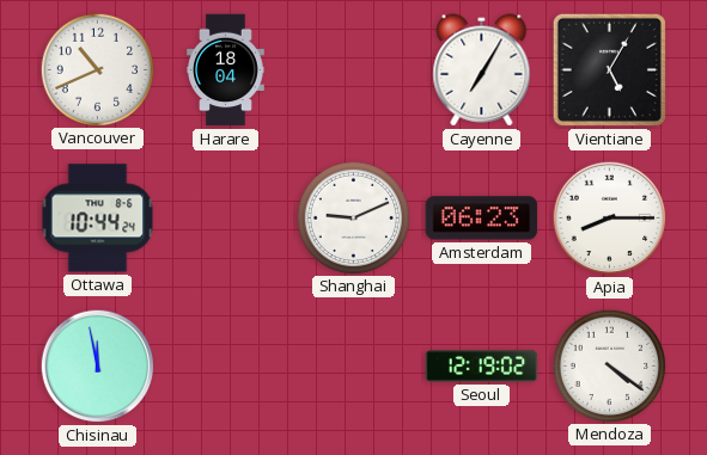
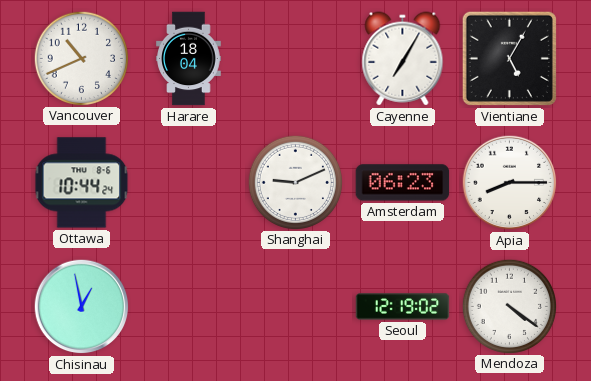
Chisinau: 11:58 -> 12:58
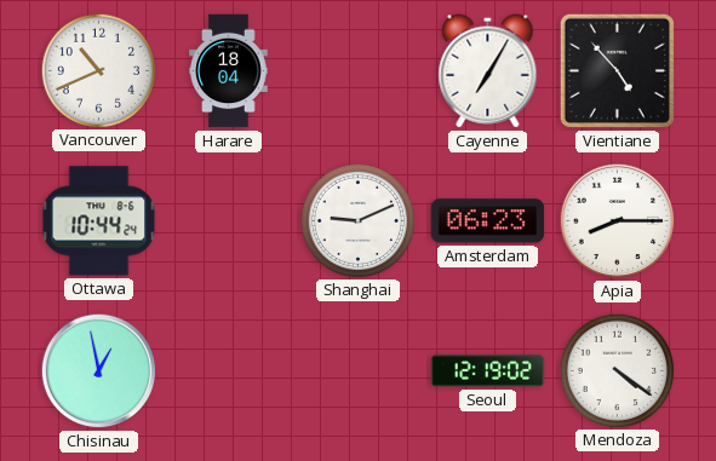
Vientiane: 5:05 -> 4:53
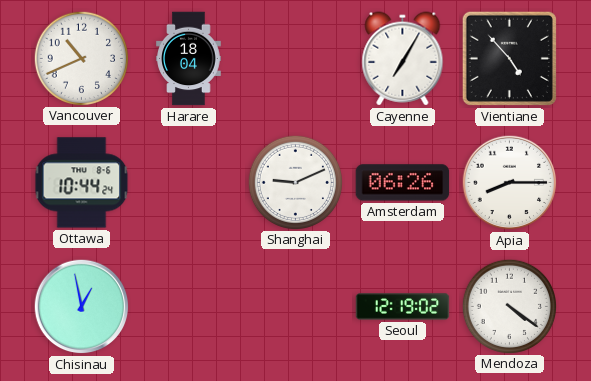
Amsterdam: 06:23 -> 06:26
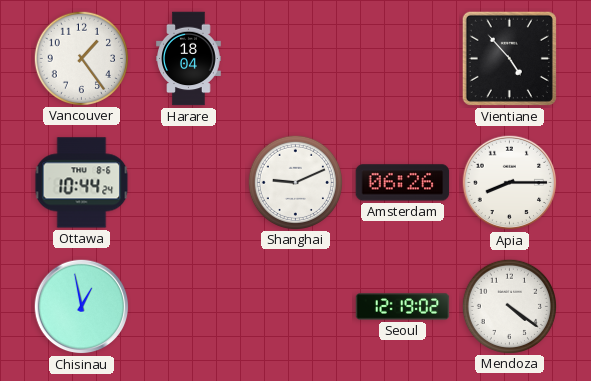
Vancouver: 10:41 -> 1:24
Cayenne: 7:05 -> none
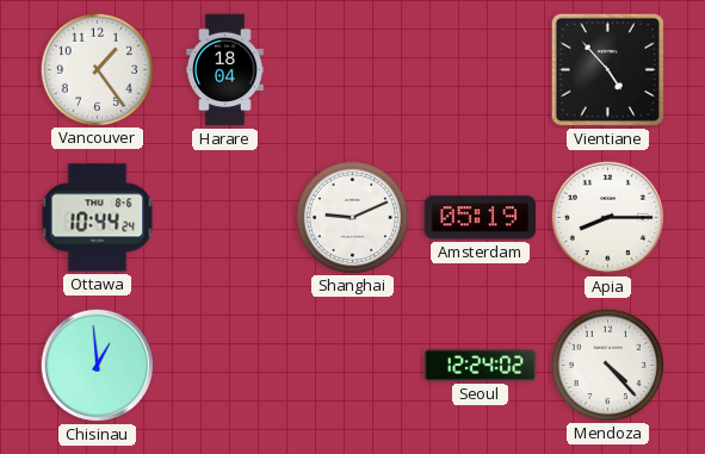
Amsterdam: 06:26 -> 05:19
Chisinau: 12:58 -> 12:59
Seoul: 12:19 -> 12:24
Mendoza: 4:21 -> 4:23
